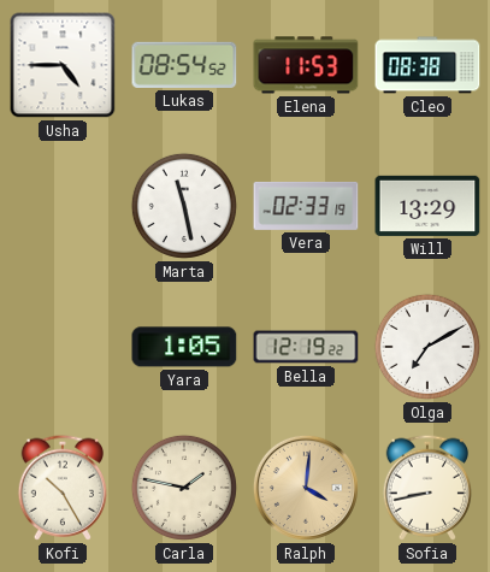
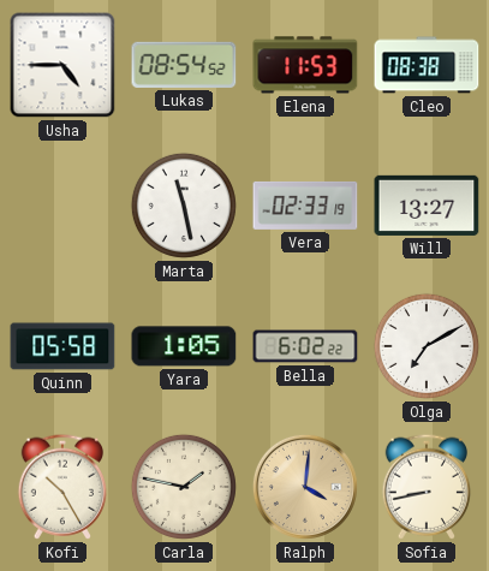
Will: 13:29 -> 13:27
Quinn: none -> 05:58
Bella: 12:19 -> 6:02
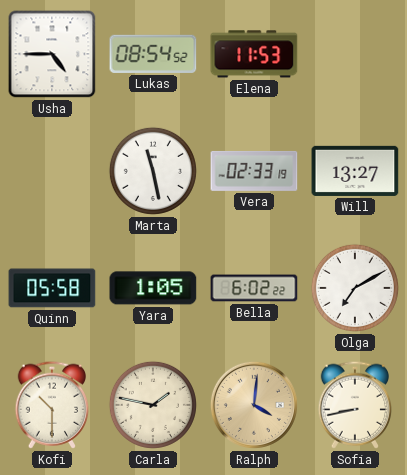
Cleo: 08:38 -> none
Kofi: 10:25 -> 10:30
